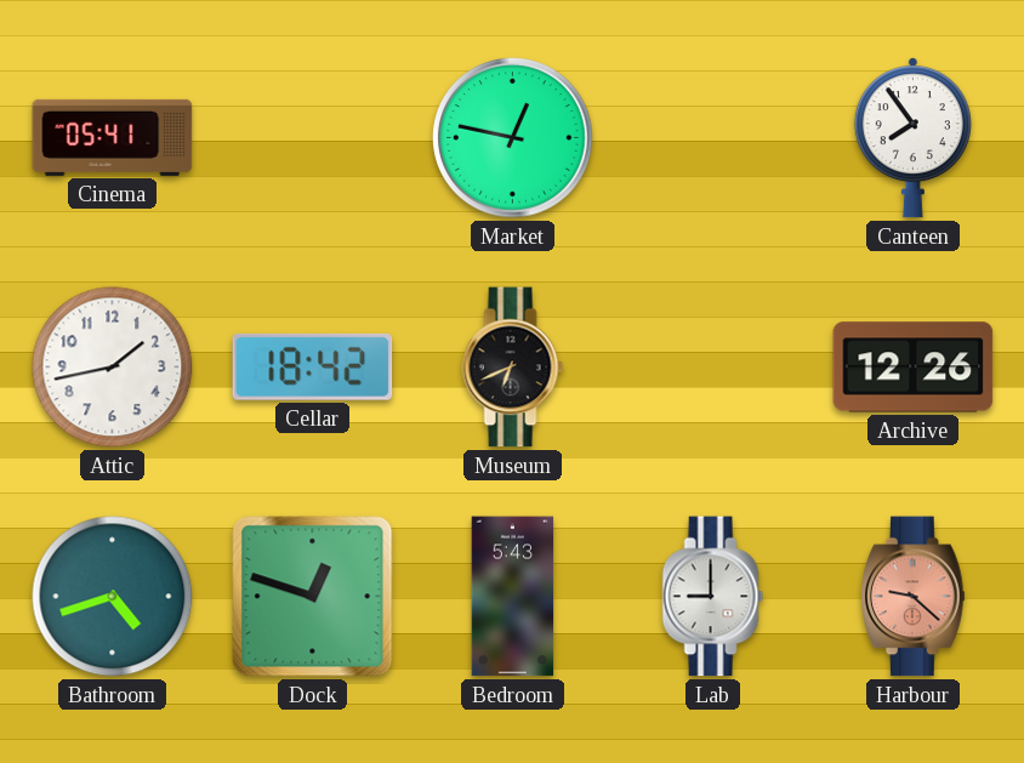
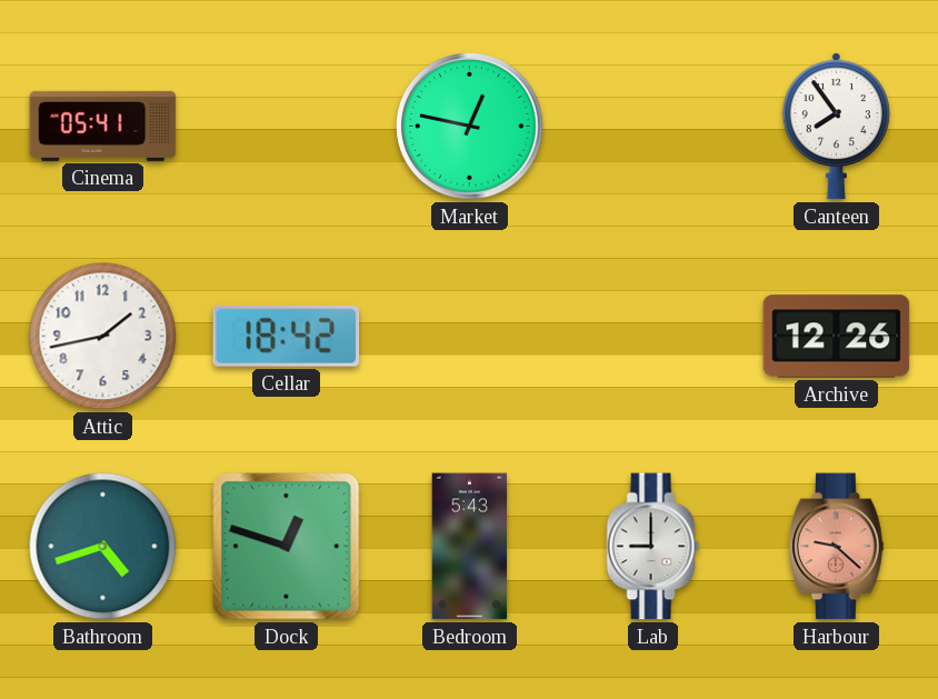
Museum: 6:41 -> none
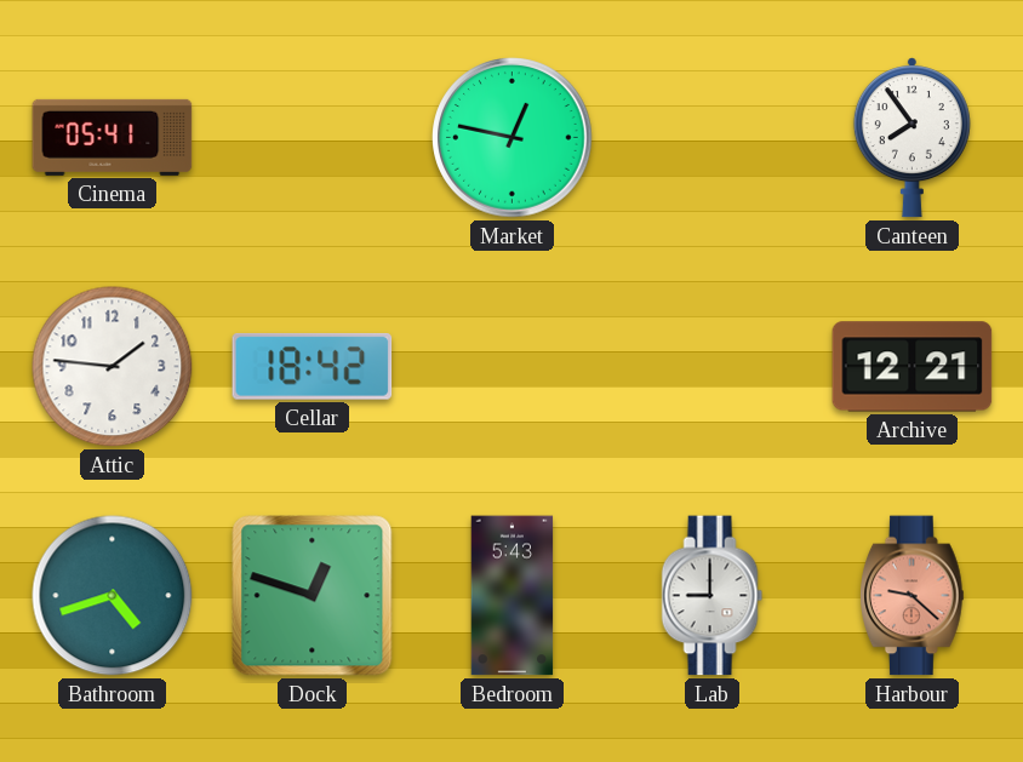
Attic: 1:43 -> 1:46
Archive: 12:26 -> 12:21
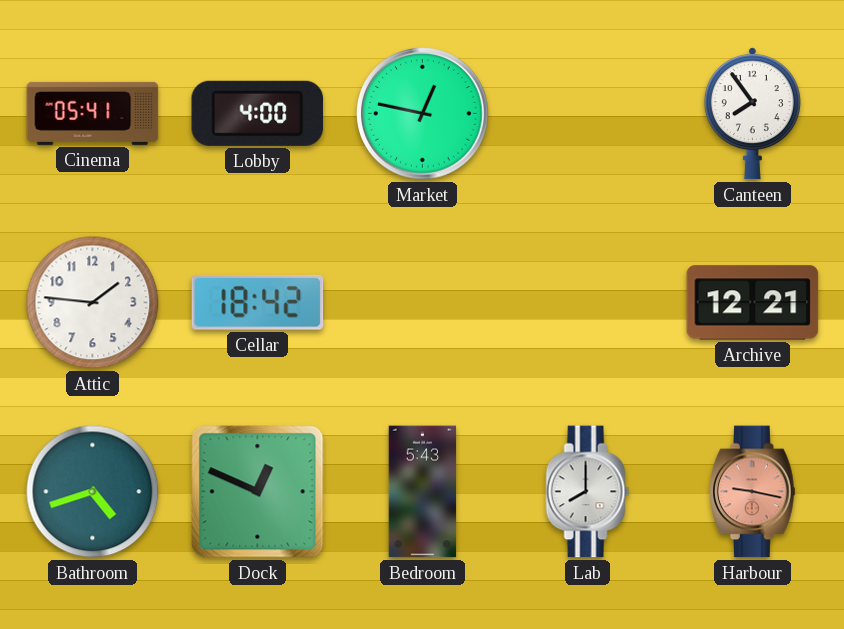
Lobby: none -> 4:00
Dock: 12:48 -> 12:49
Lab: 9:00 -> 8:00
Harbour: 9:22 -> 9:17
